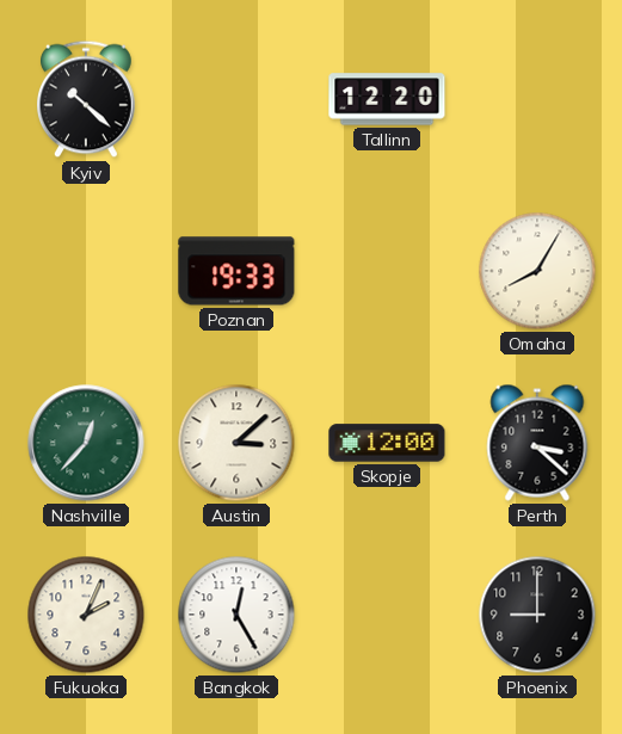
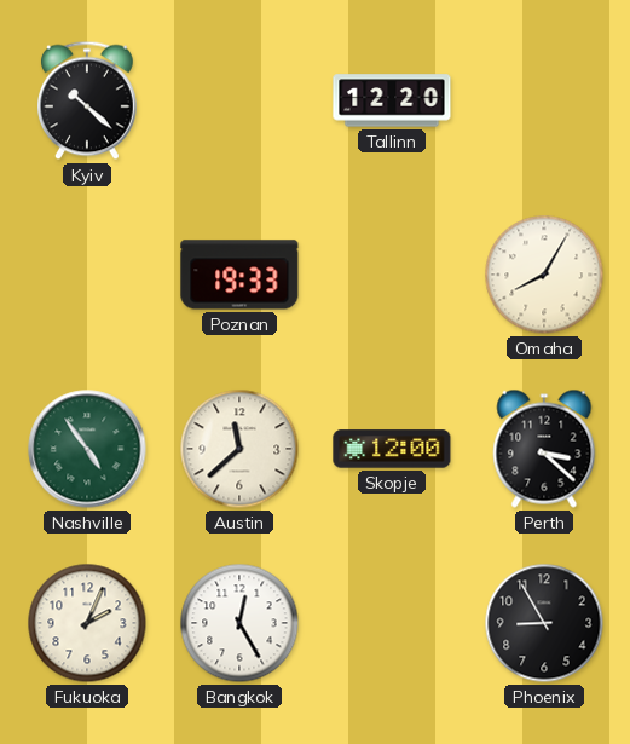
Nashville: 12:37 -> 4:54
Austin: 3:08 -> 11:38
Phoenix: 9:00 -> 8:55
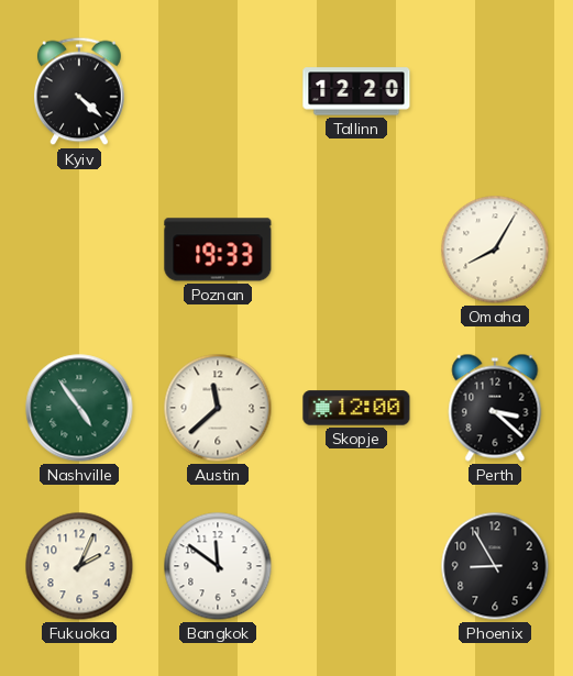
Kyiv: 10:22 -> 4:22
Bangkok: 12:25 -> 11:51
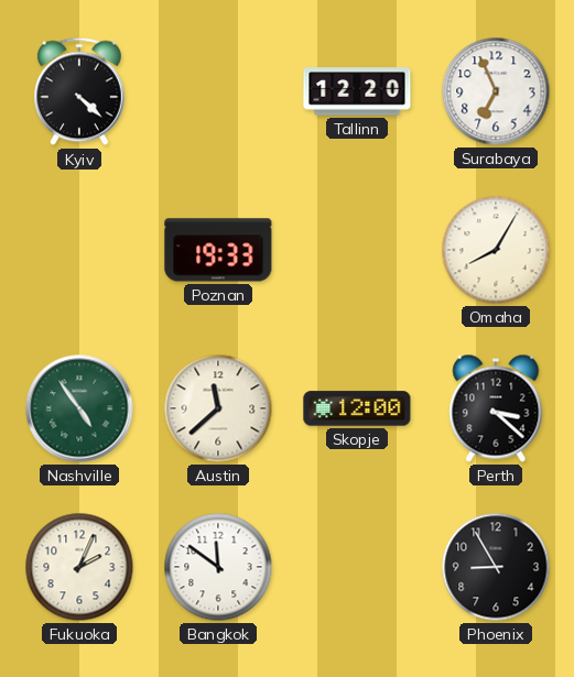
Surabaya: none -> 6:56
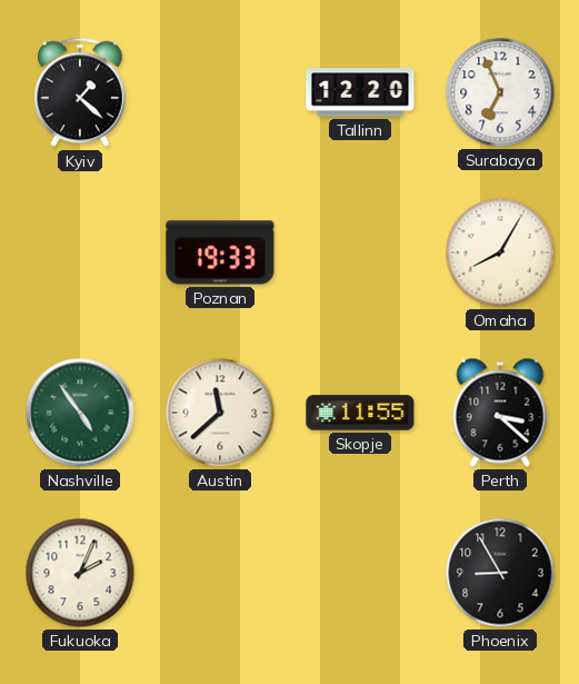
Kyiv: 4:22 -> 1:22
Skopje: 12:00 -> 11:55
Bangkok: 11:51 -> none
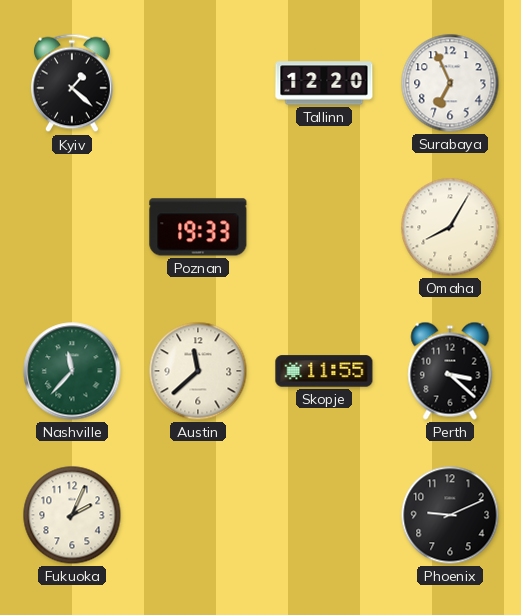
Nashville: 4:54 -> 11:37
Phoenix: 8:55 -> 9:11
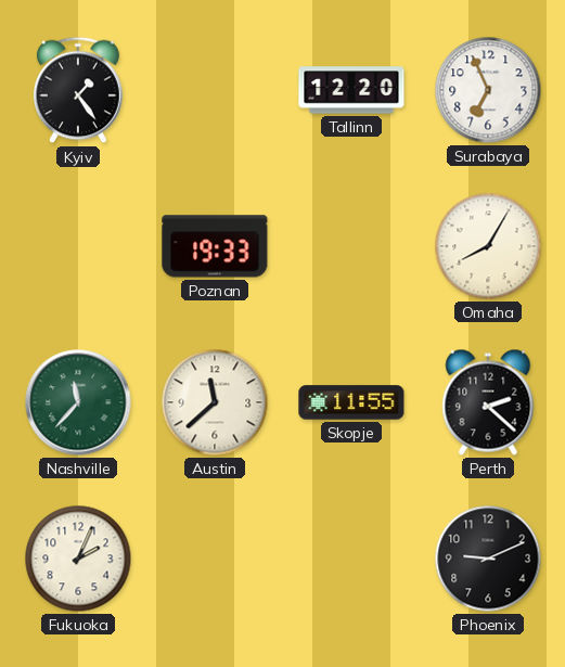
Kyiv: 1:22 -> 1:24
Perth: 3:22 -> 2:22
